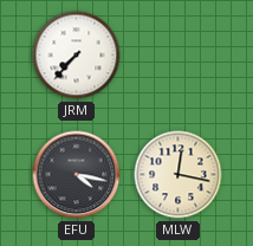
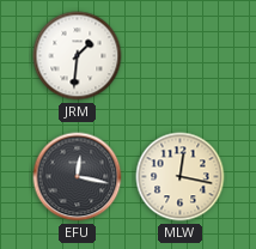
JRM: 7:37 -> 1:31
EFU: 4:17 -> 12:17
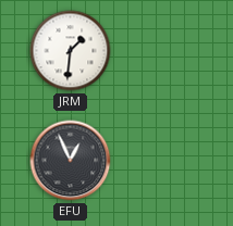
EFU: 12:17 -> 12:56
MLW: 12:17 -> none
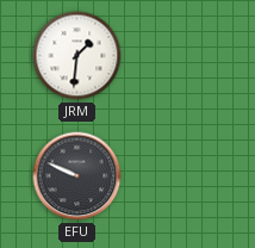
EFU: 12:56 -> 9:49
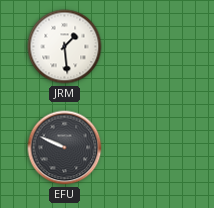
JRM: 1:31 -> 1:29
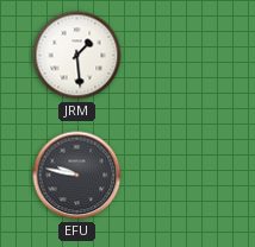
EFU: 9:49 -> 9:47
